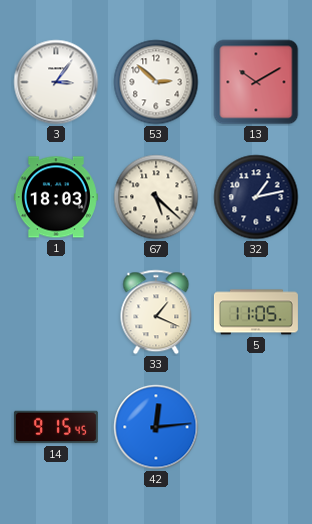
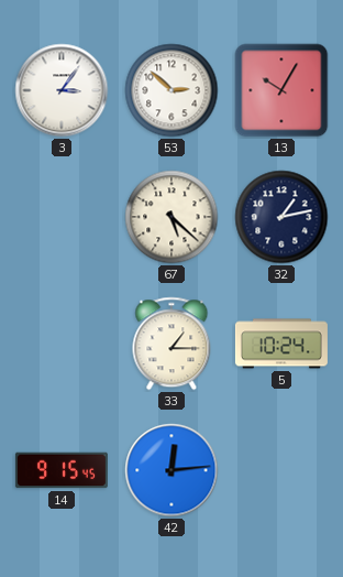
13: 10:10 -> 10:05
1: 18:03 -> none
33: 1:19 -> 1:15
5: 11:05 -> 10:24
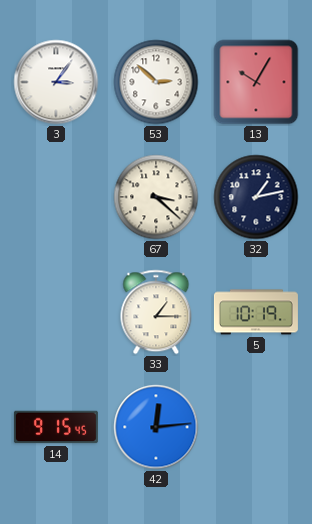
67: 5:22 -> 3:22
5: 10:24 -> 10:19
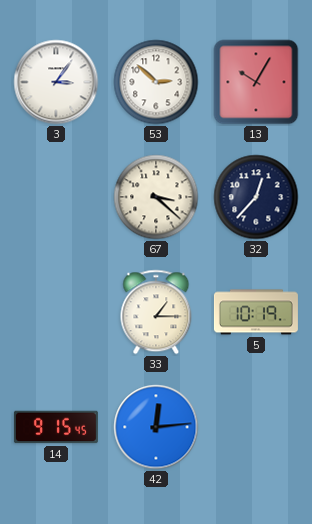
32: 1:13 -> 12:37
